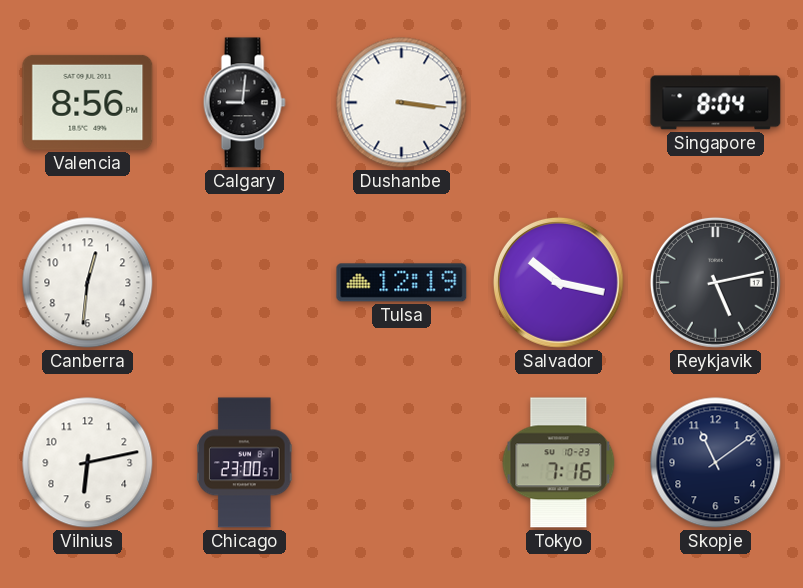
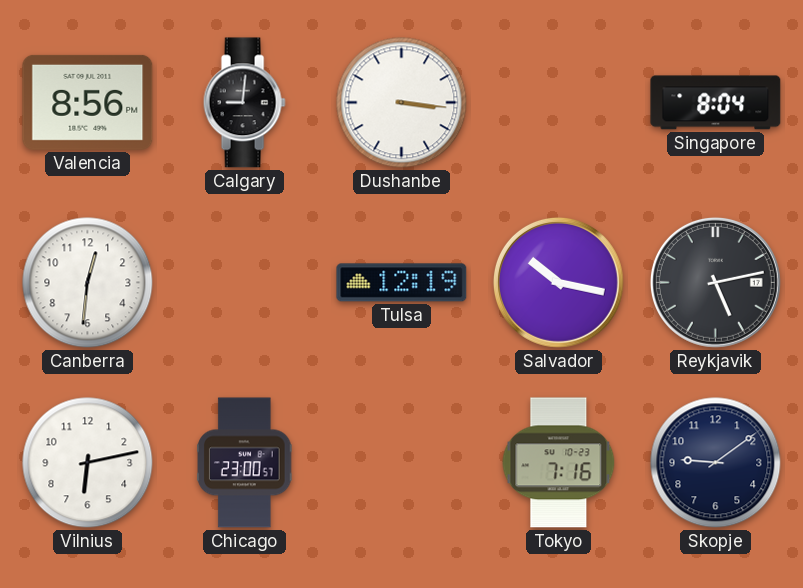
Skopje: 11:09 -> 9:09
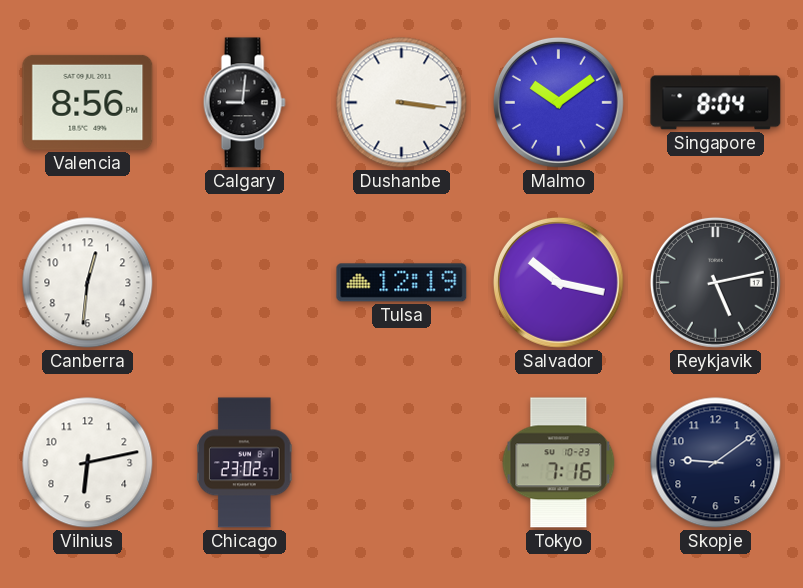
Malmo: none -> 10:09
Chicago: 23:00 -> 23:02
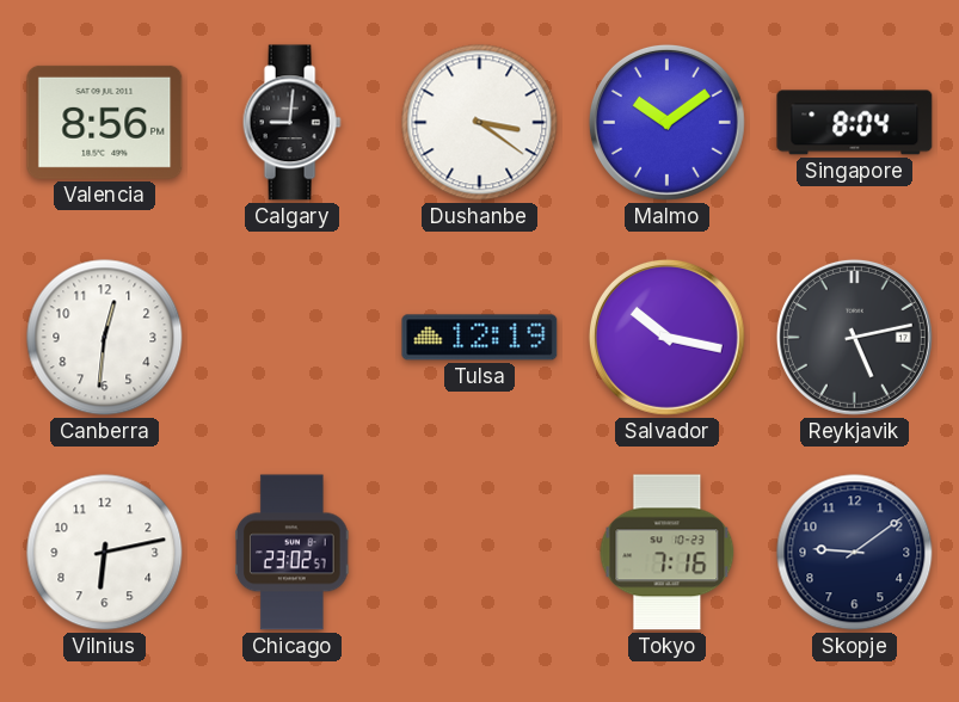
Dushanbe: 3:16 -> 3:21
